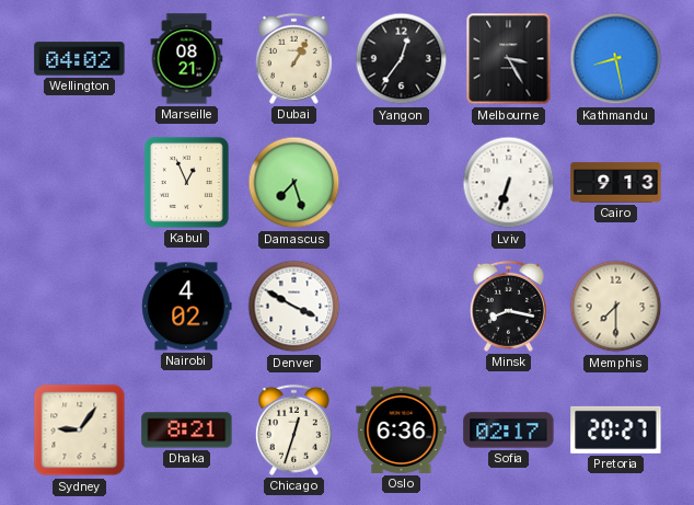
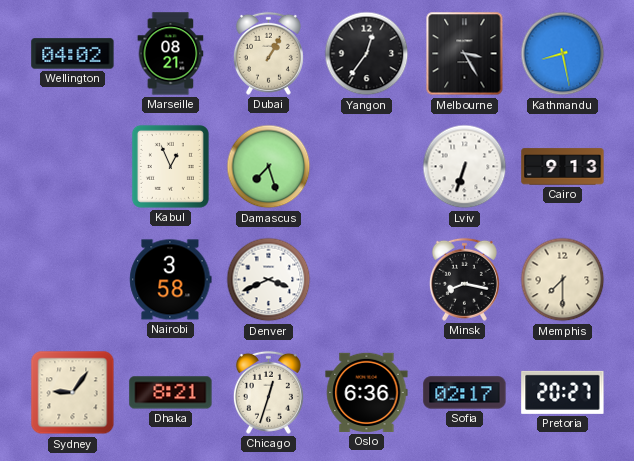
Nairobi: 4:02 -> 3:58
Denver: 3:50 -> 3:41
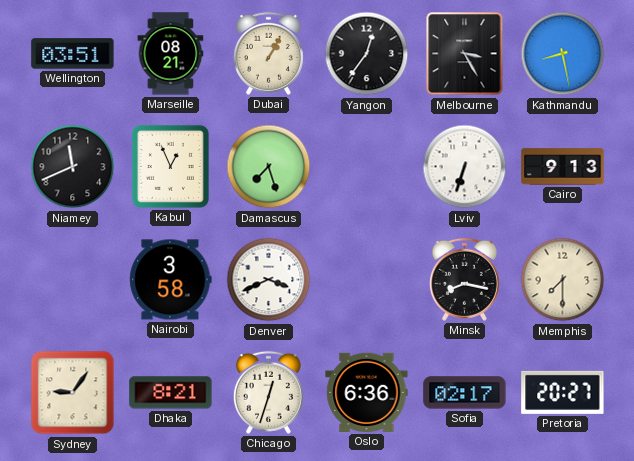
Wellington: 04:02 -> 03:51
Niamey: none -> 11:41
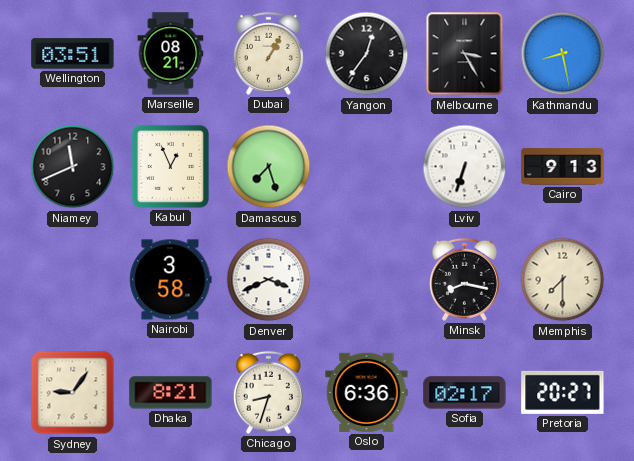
Chicago: 12:33 -> 8:33
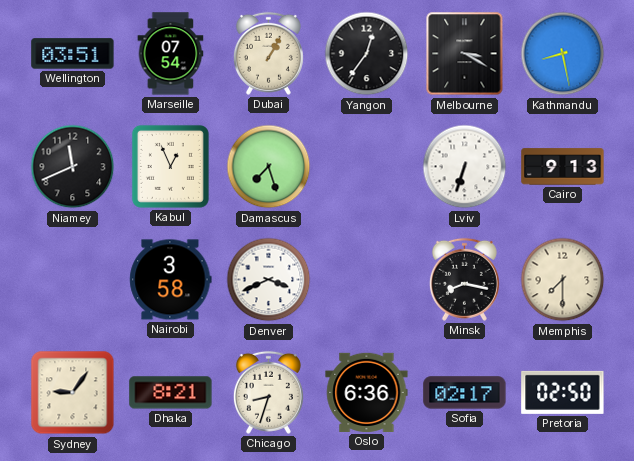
Marseille: 08:21 -> 07:54
Melbourne: 3:25 -> 3:20
Pretoria: 20:27 -> 02:50
